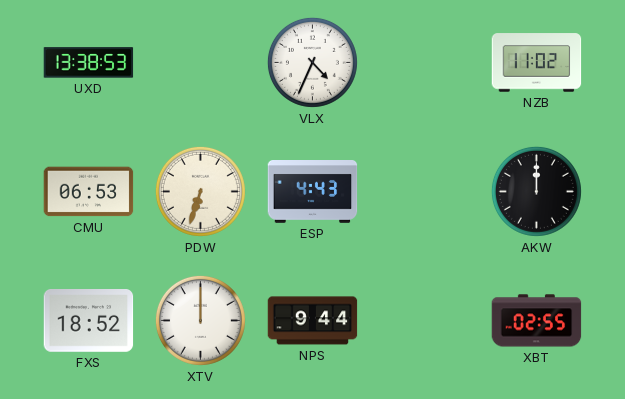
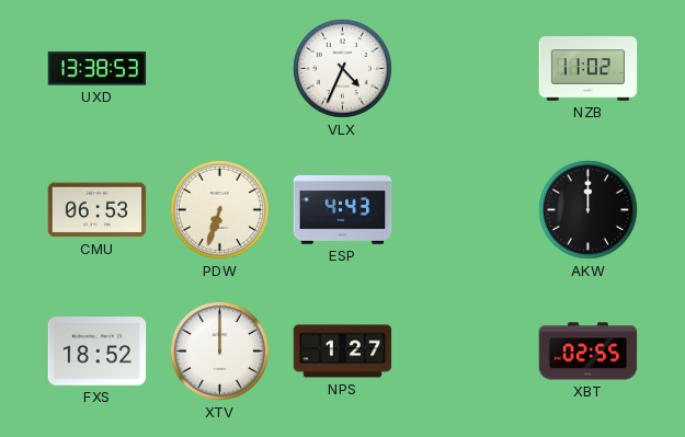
NPS: 9:44 -> 1:27
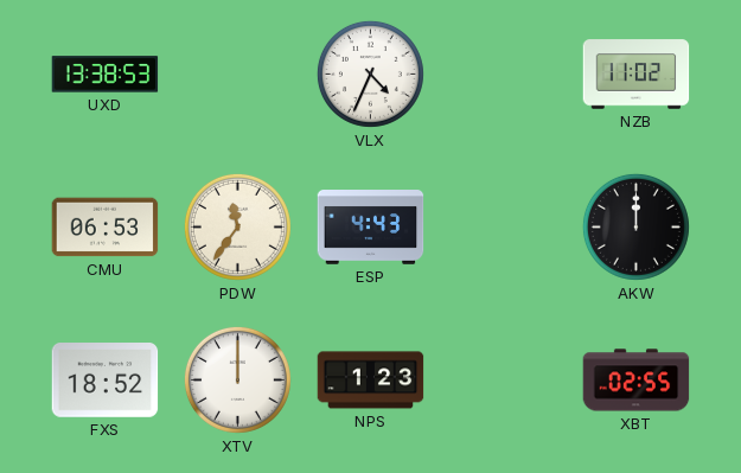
PDW: 6:33 -> 11:36
NPS: 1:27 -> 1:23
